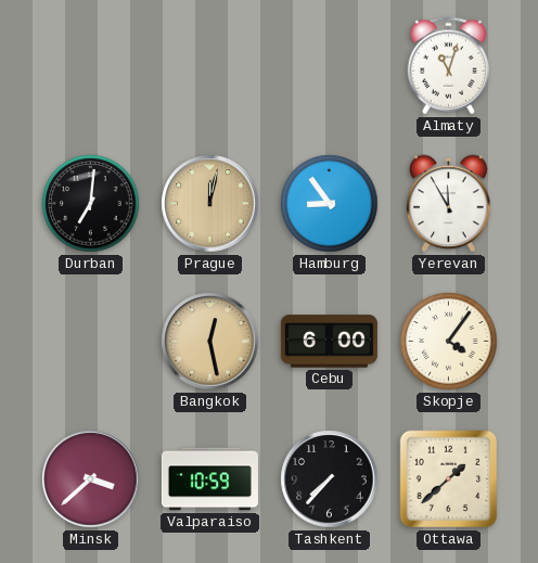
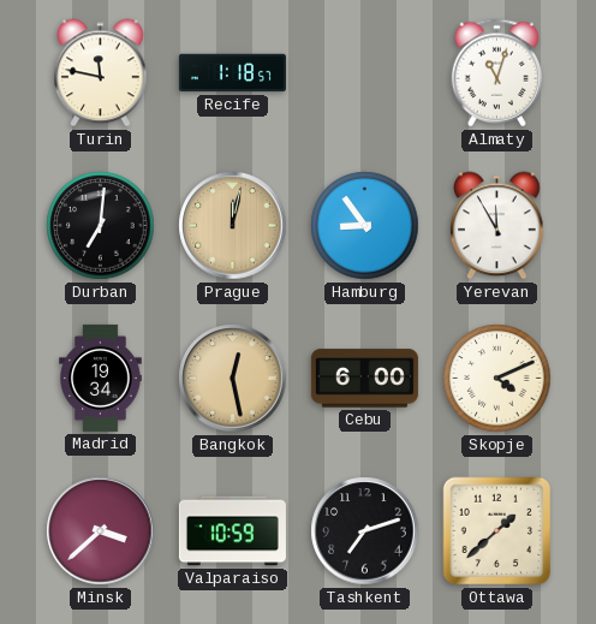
Turin: none -> 11:47
Recife: none -> 1:18
Madrid: none -> 19:34
Skopje: 4:06 -> 4:11
Tashkent: 7:37 -> 7:12
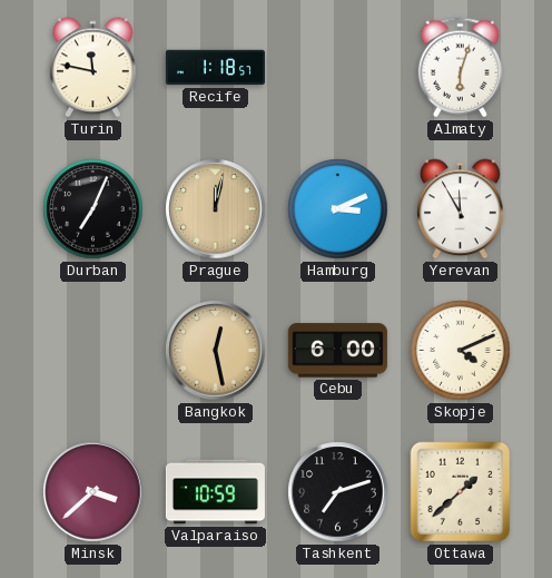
Almaty: 11:03 -> 6:03
Durban: 7:01 -> 7:04
Hamburg: 8:54 -> 3:11
Madrid: 19:34 -> none
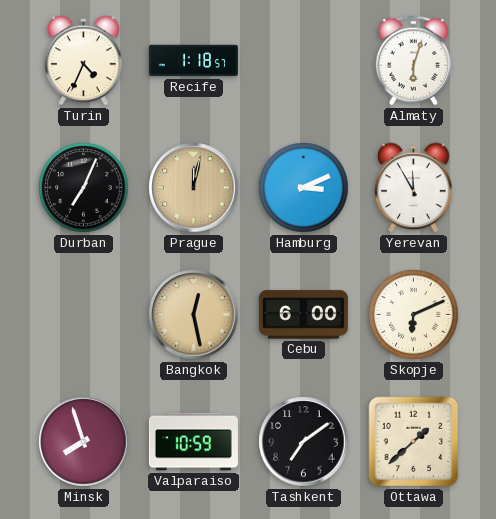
Turin: 11:47 -> 4:34
Skopje: 4:11 -> 6:11
Minsk: 3:38 -> 7:57
Tashkent: 7:12 -> 7:09
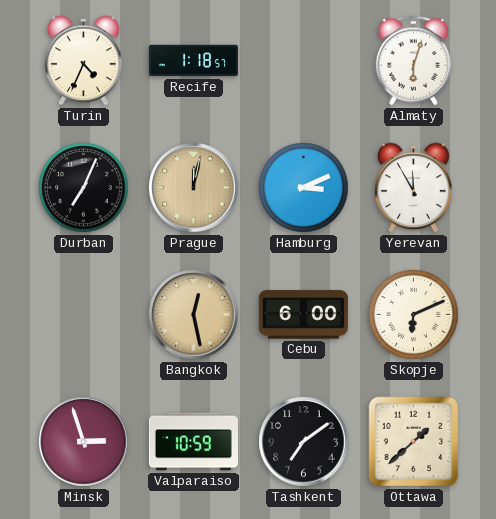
Minsk: 7:57 -> 2:57
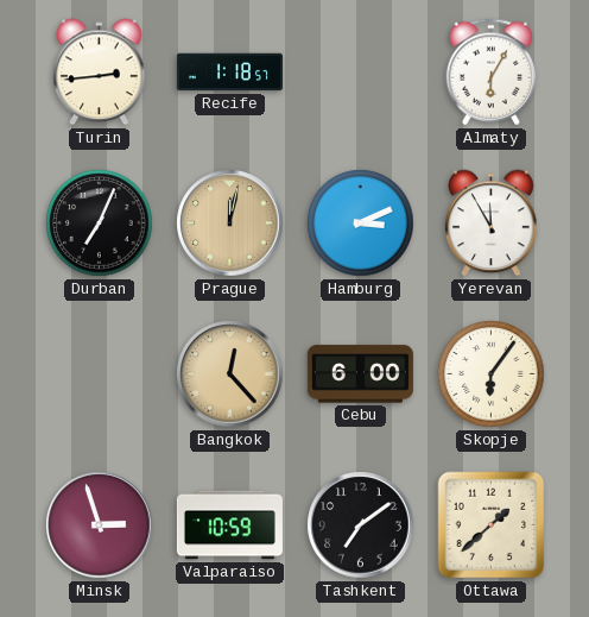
Turin: 4:34 -> 2:44
Almaty: 6:03 -> 6:05
Bangkok: 12:28 -> 12:23
Skopje: 6:11 -> 6:06
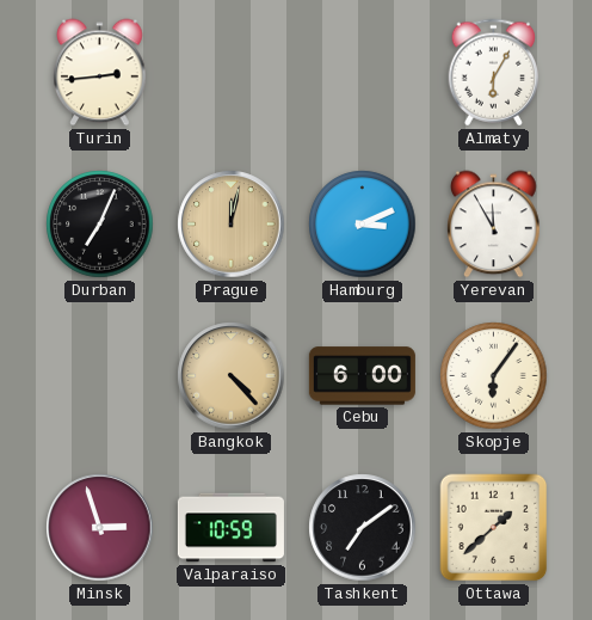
Recife: 1:18 -> none
Bangkok: 12:23 -> 4:23
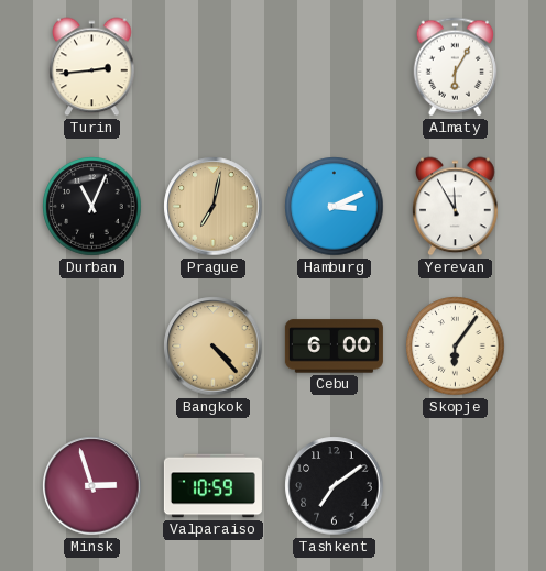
Durban: 7:04 -> 11:04
Prague: 12:02 -> 7:02
Ottawa: 1:38 -> none
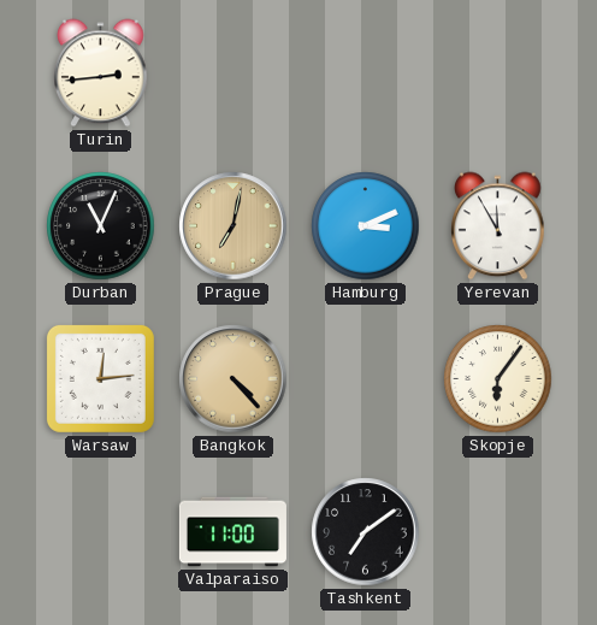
Almaty: 6:05 -> none
Warsaw: none -> 12:14
Cebu: 6:00 -> none
Minsk: 2:57 -> none
Valparaiso: 10:59 -> 11:00
